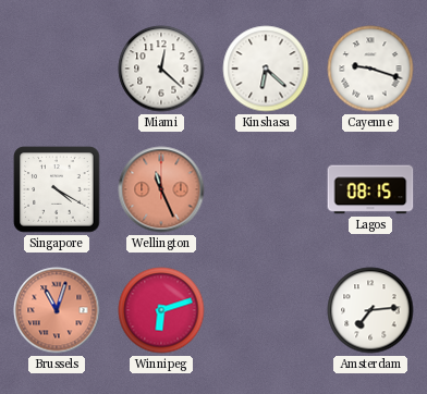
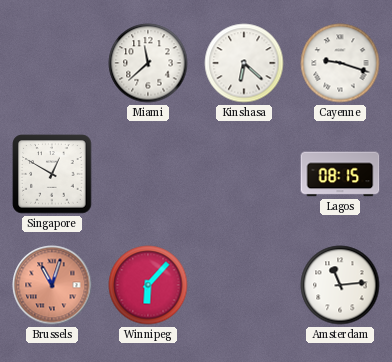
Miami: 12:22 -> 11:38
Singapore: 4:20 -> 12:50
Wellington: 11:26 -> none
Winnipeg: 6:12 -> 6:07
Amsterdam: 7:14 -> 11:14
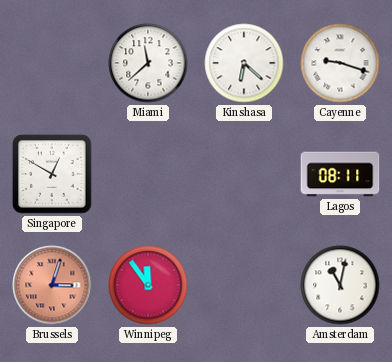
Lagos: 08:15 -> 08:11
Brussels: 11:03 -> 3:03
Winnipeg: 6:07 -> 11:54
Amsterdam: 11:14 -> 11:02
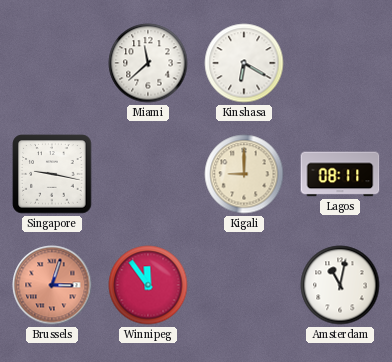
Kinshasa: 6:22 -> 6:20
Cayenne: 9:18 -> none
Singapore: 12:50 -> 9:17
Kigali: none -> 9:00
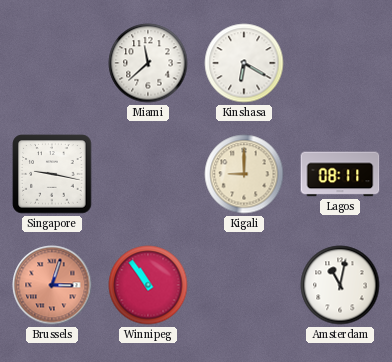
Winnipeg: 11:54 -> 10:54
